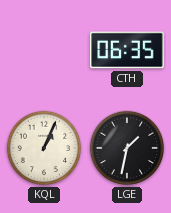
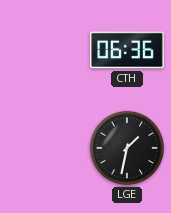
CTH: 06:35 -> 06:36
KQL: 1:04 -> none
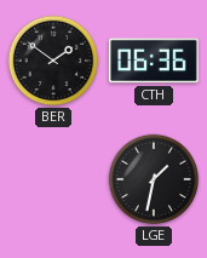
BER: none -> 1:51
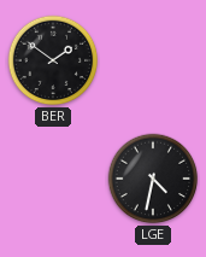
CTH: 06:36 -> none
LGE: 1:32 -> 4:32
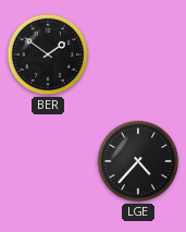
LGE: 4:32 -> 4:37
